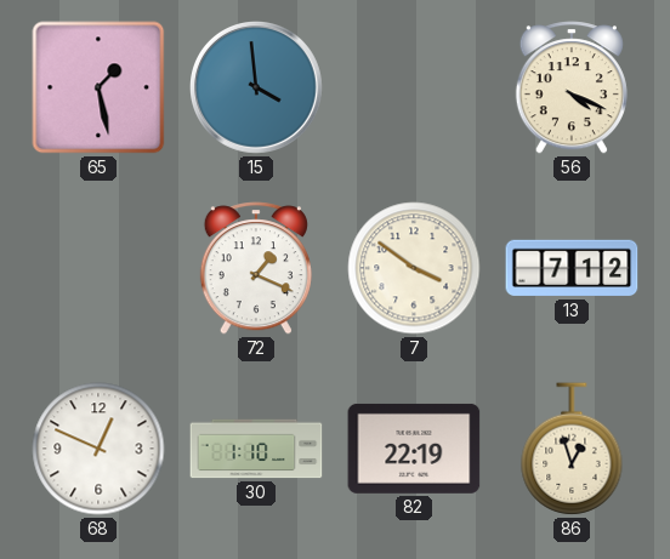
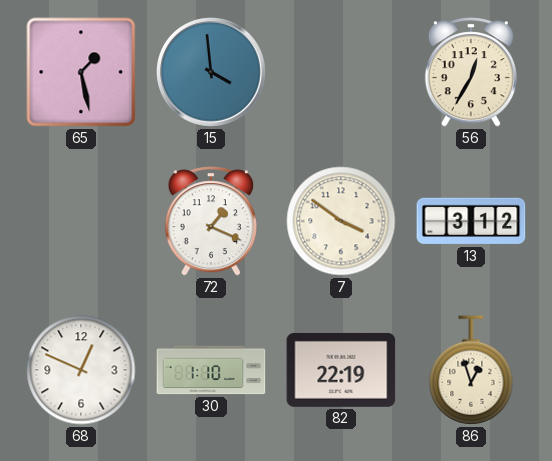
56: 4:19 -> 12:35
13: 7:12 -> 3:12
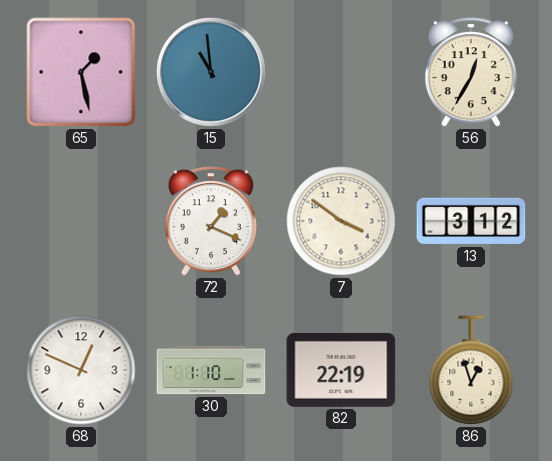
15: 3:59 -> 10:59
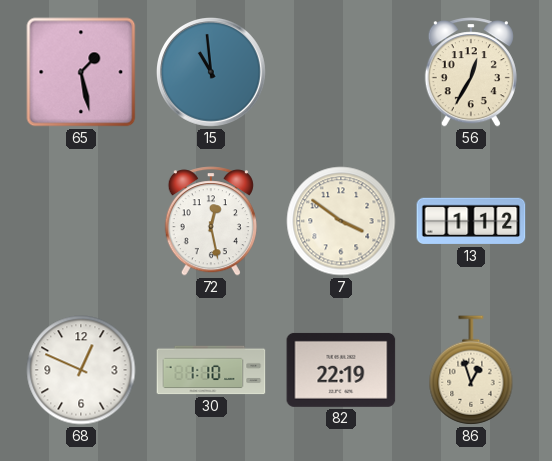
72: 1:19 -> 12:28
13: 3:12 -> 1:12
